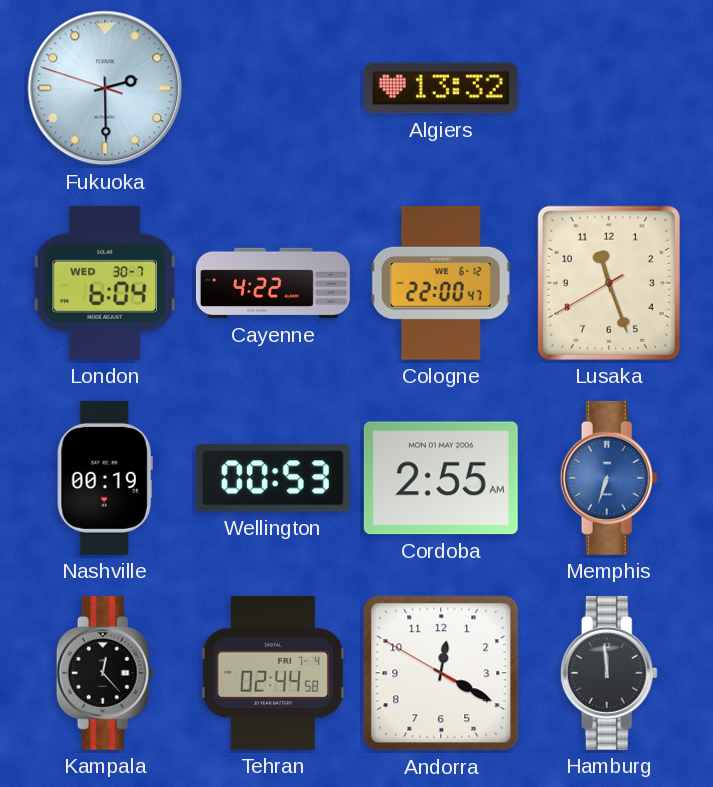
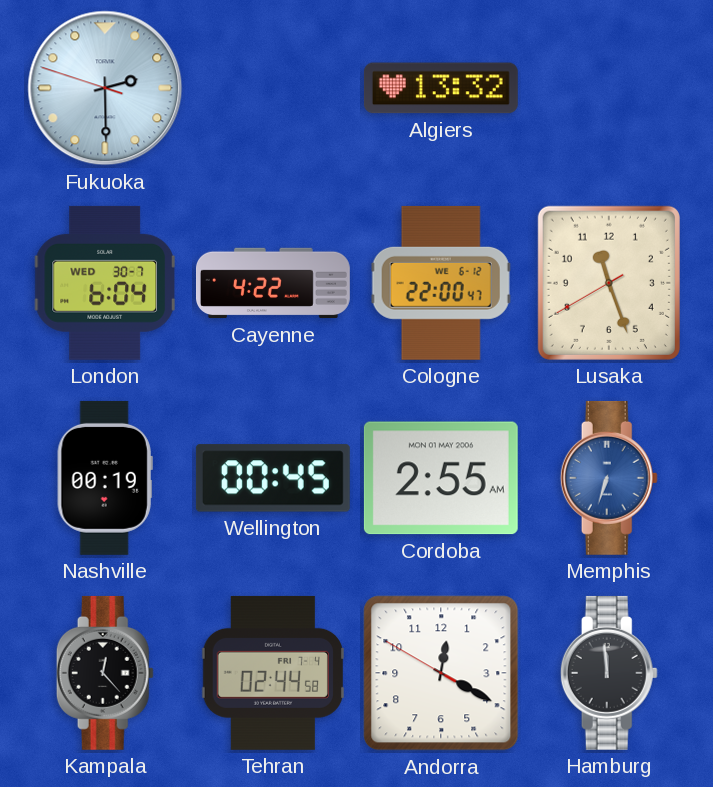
Wellington: 00:53 -> 00:45
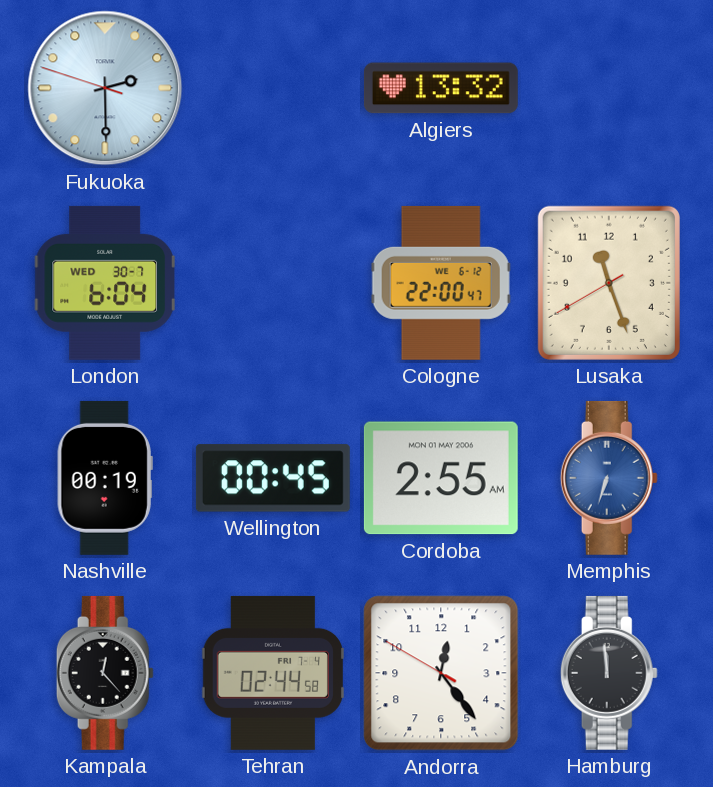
Cayenne: 4:22 -> none
Andorra: 12:19 -> 12:23
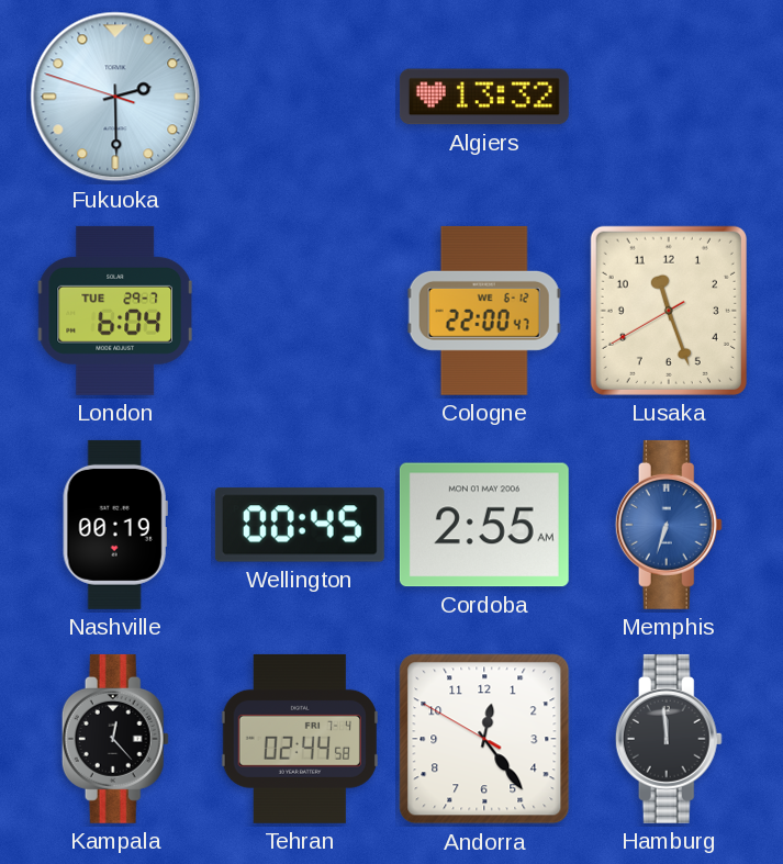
London date: WED 30-7 -> TUE 29-7
